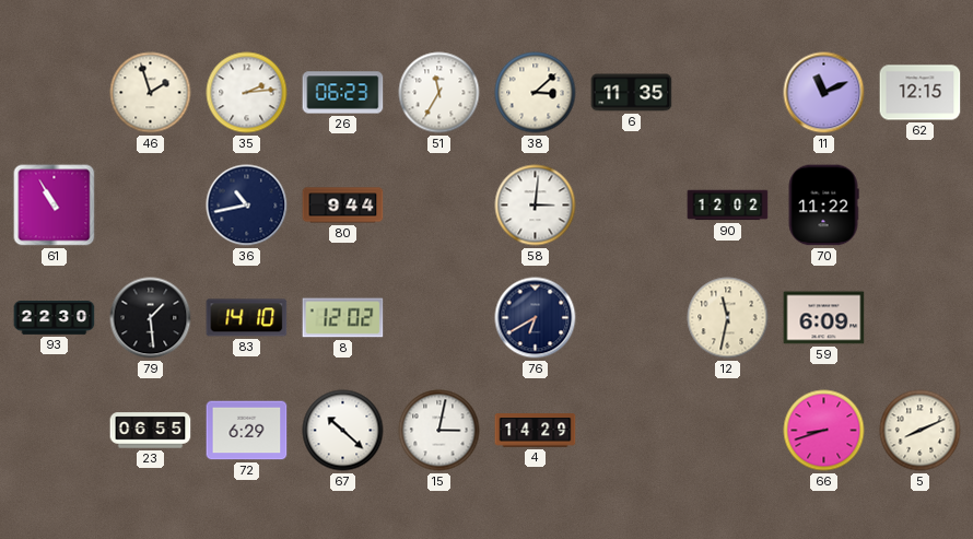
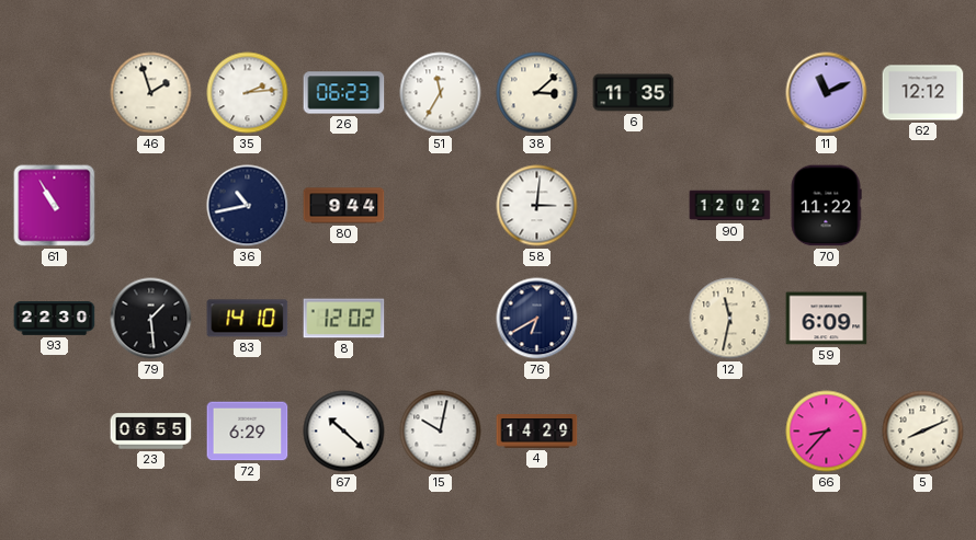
62: 12:15 -> 12:12
15: 3:02 -> 10:02
66: 8:42 -> 8:37
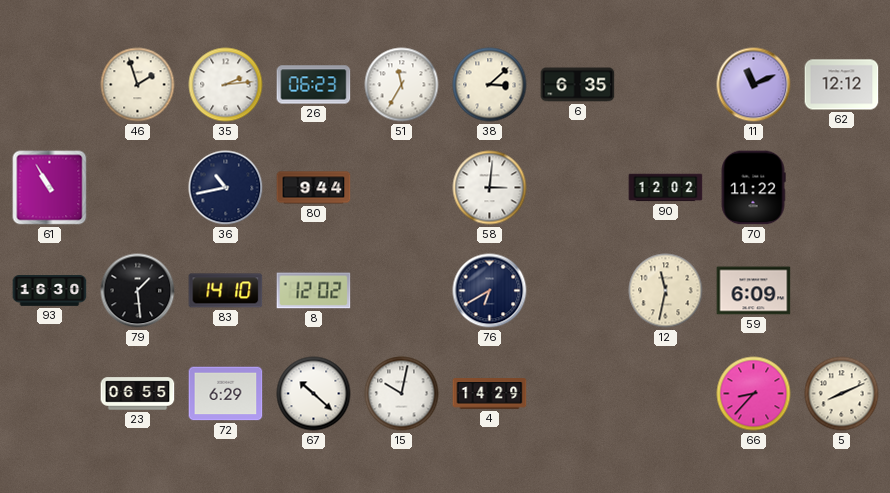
6: 11:35 -> 6:35
93: 22:30 -> 16:30
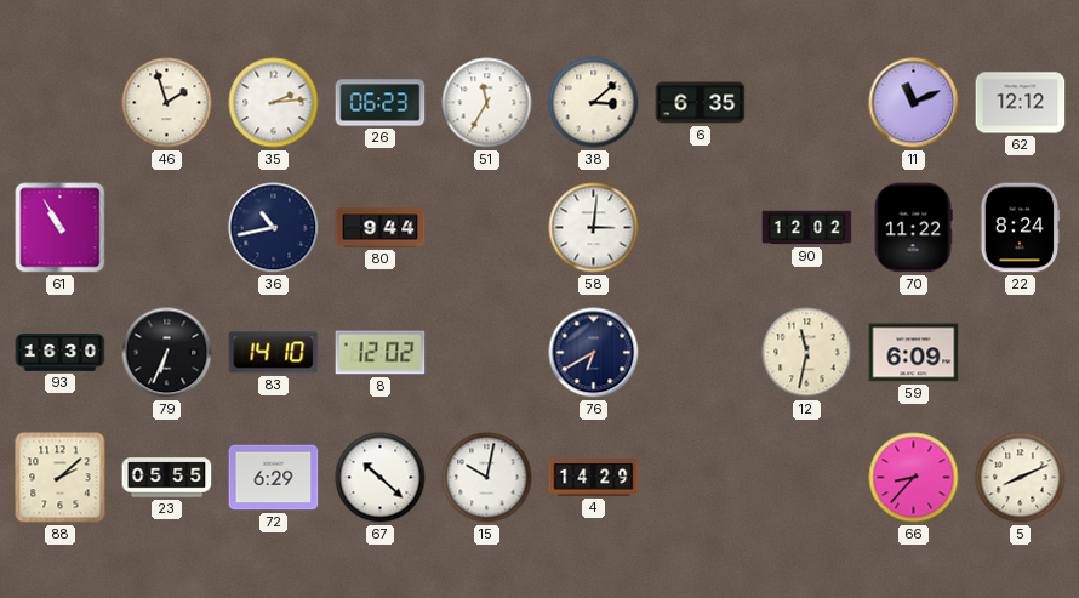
22: none -> 8:24
79: 1:29 -> 6:34
88: none -> 2:08
23: 06:55 -> 05:55
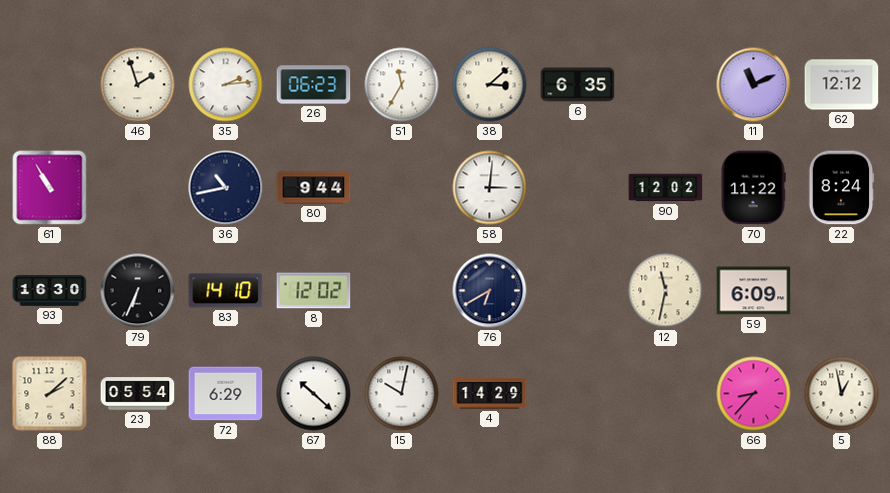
23: 05:55 -> 05:54
5: 8:11 -> 12:58
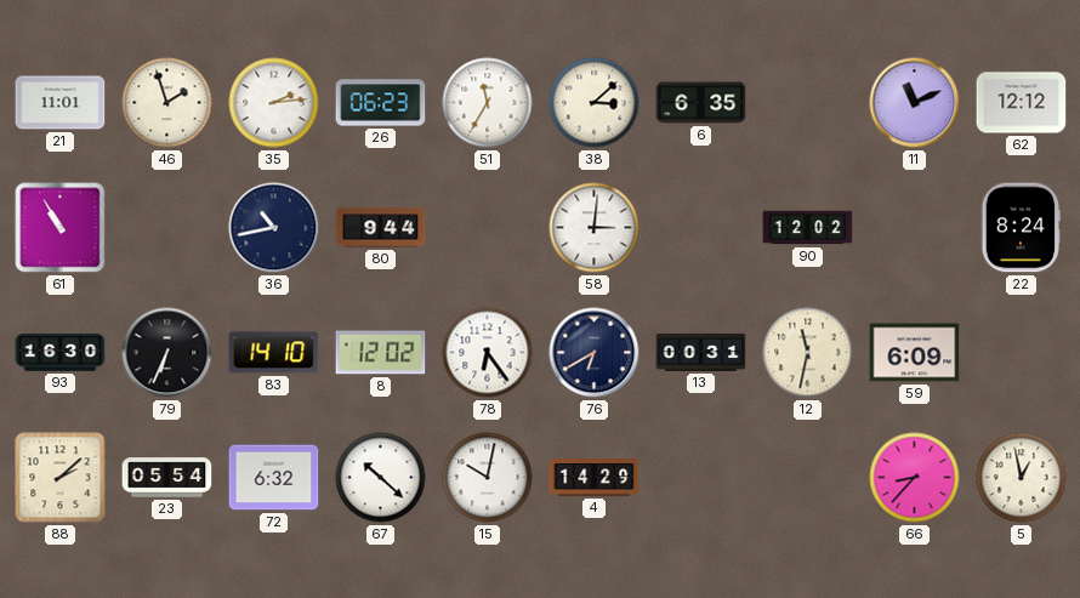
21: none -> 11:01
70: 11:22 -> none
78: none -> 6:24
13: none -> 00:31
72: 6:29 -> 6:32
